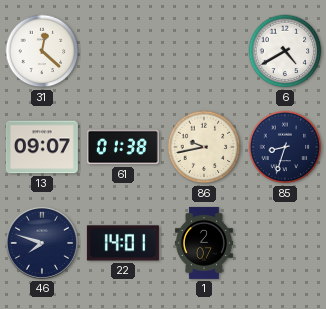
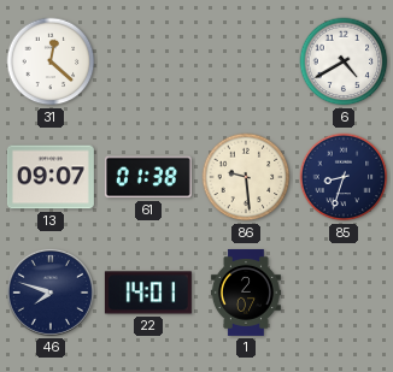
86: 9:43 -> 9:29
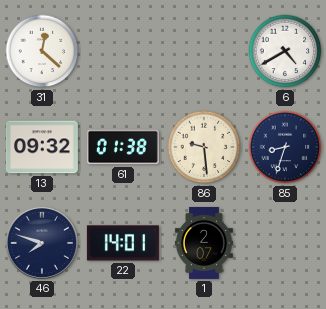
13: 09:07 -> 09:32
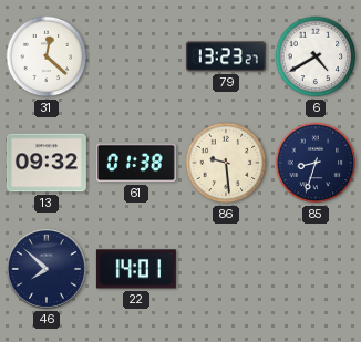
79: none -> 13:23
46: 7:48 -> 7:52
1: 2:07 -> none
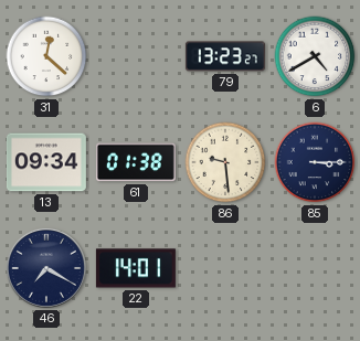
13: 09:32 -> 09:34
85: 8:33 -> 3:15
46: 7:52 -> 7:20
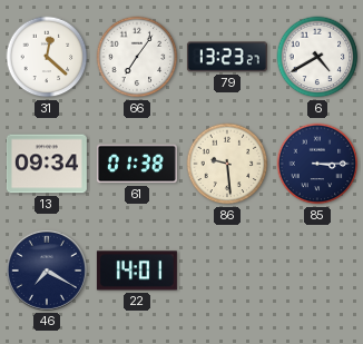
66: none -> 7:06
